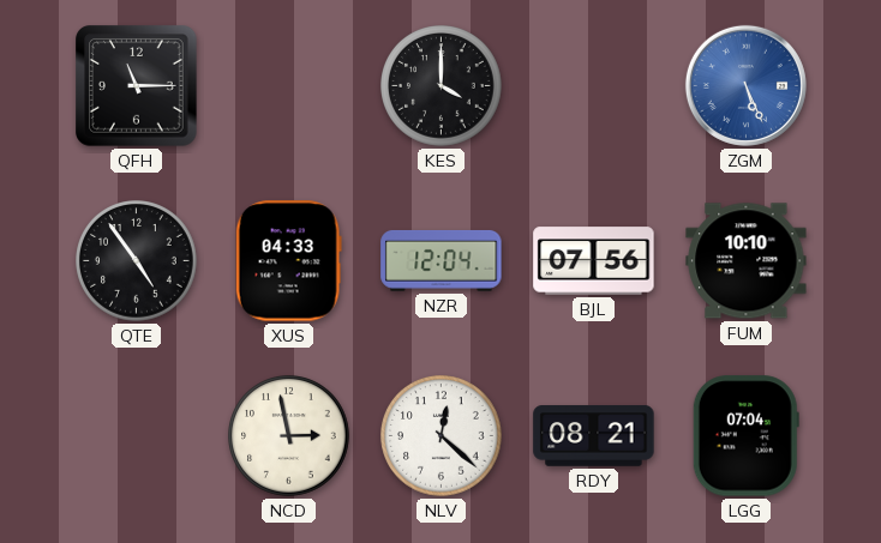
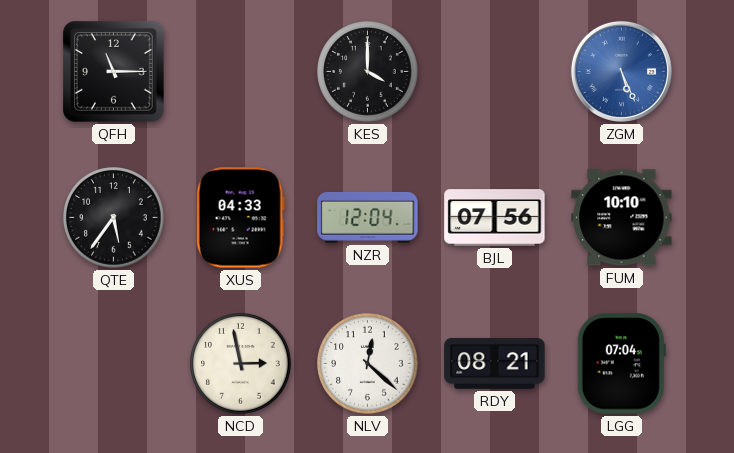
QTE: 4:54 -> 5:36
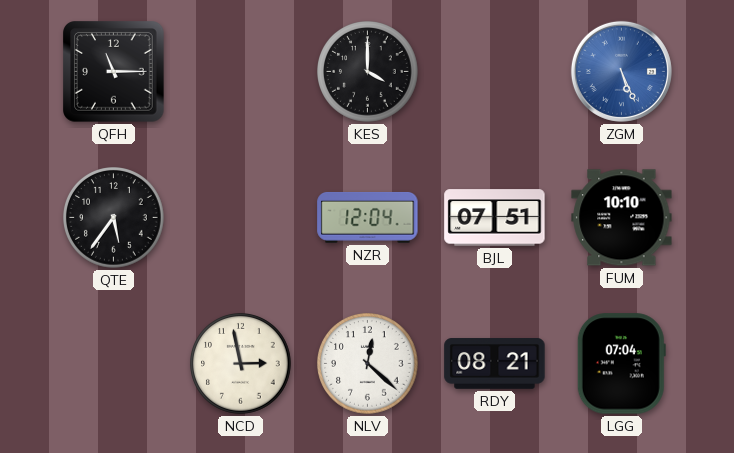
XUS: 04:33 -> none
BJL: 07:56 -> 07:51
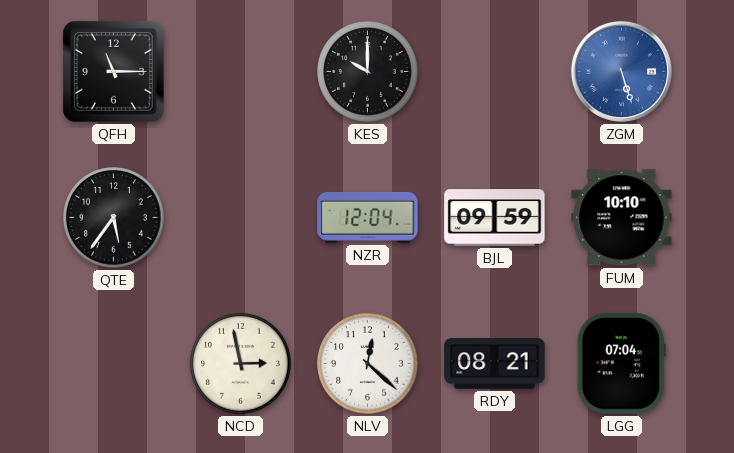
KES: 4:00 -> 10:00
ZGM: 5:26 -> 5:27
BJL: 07:51 -> 09:59
